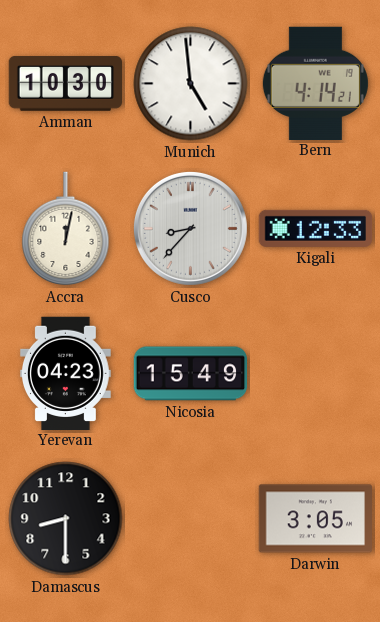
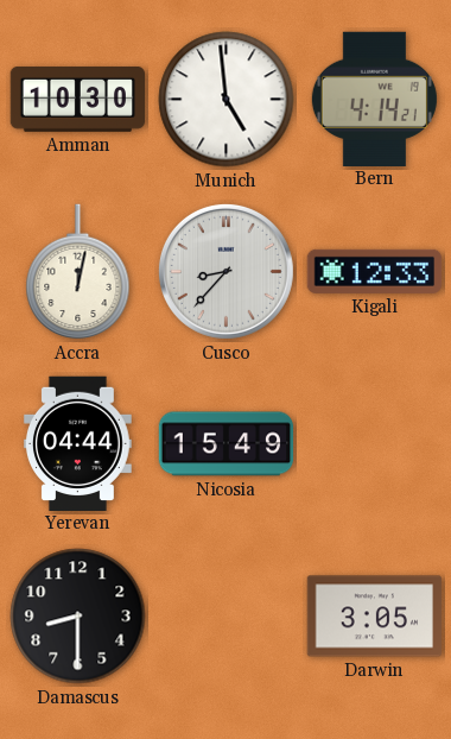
Yerevan: 04:23 -> 04:44
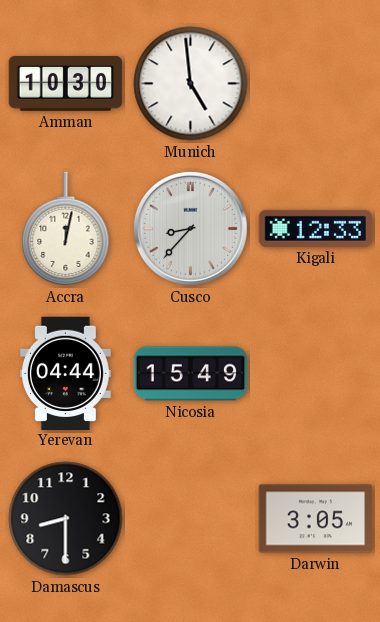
Bern: 4:14 -> none
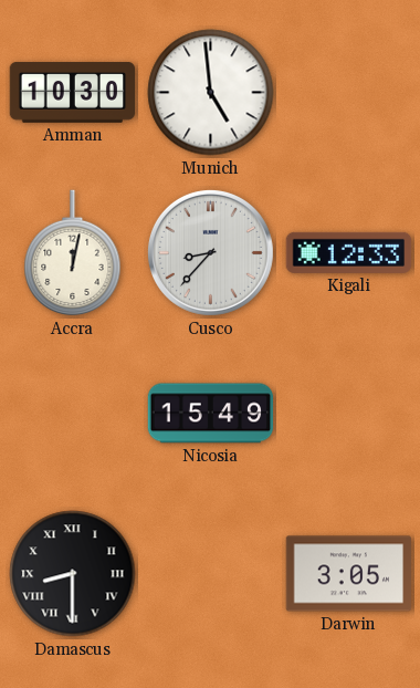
Yerevan: 04:44 -> none
Damascus numerals: Arabic -> Roman
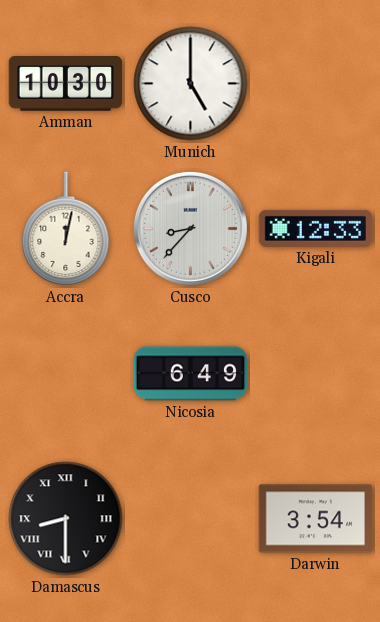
Munich: 4:59 -> 5:00
Nicosia: 15:49 -> 6:49
Darwin: 3:05 -> 3:54
